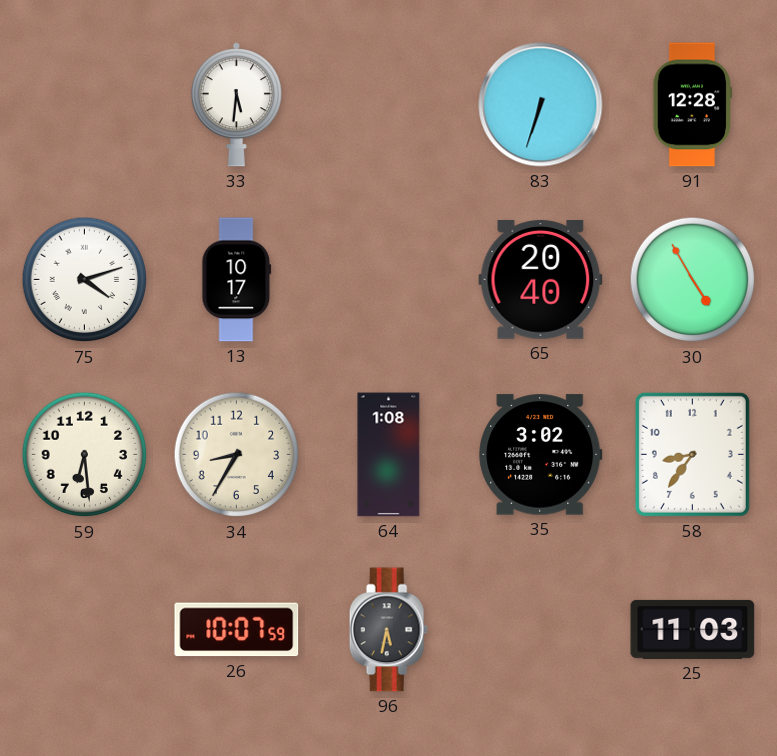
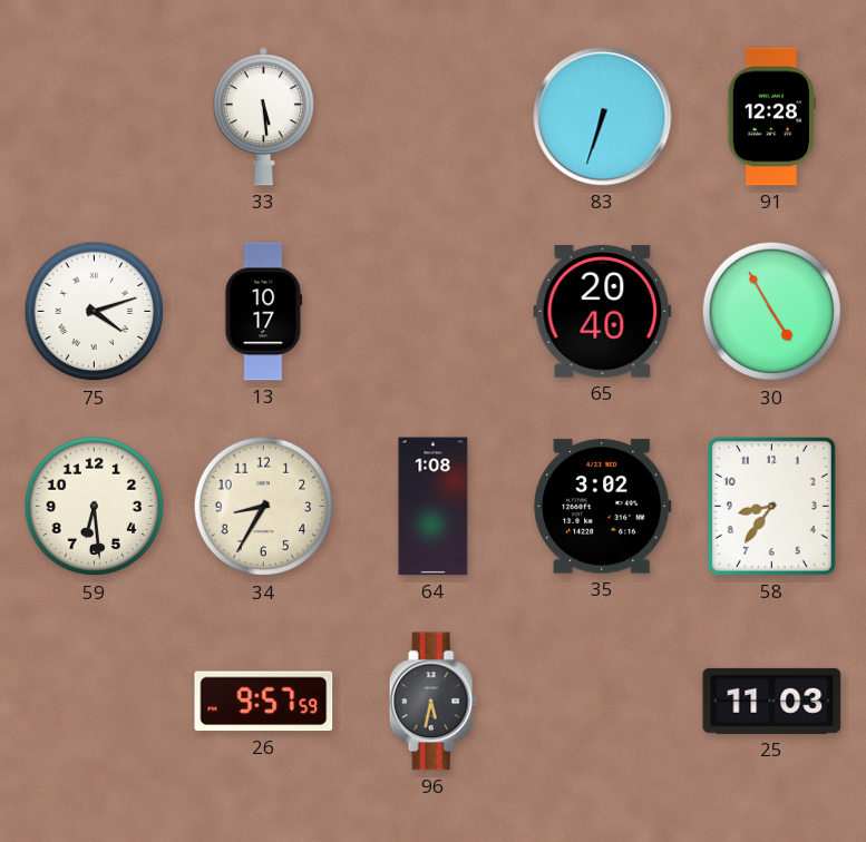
33: 5:31 -> 5:29
26: 10:07 -> 9:57
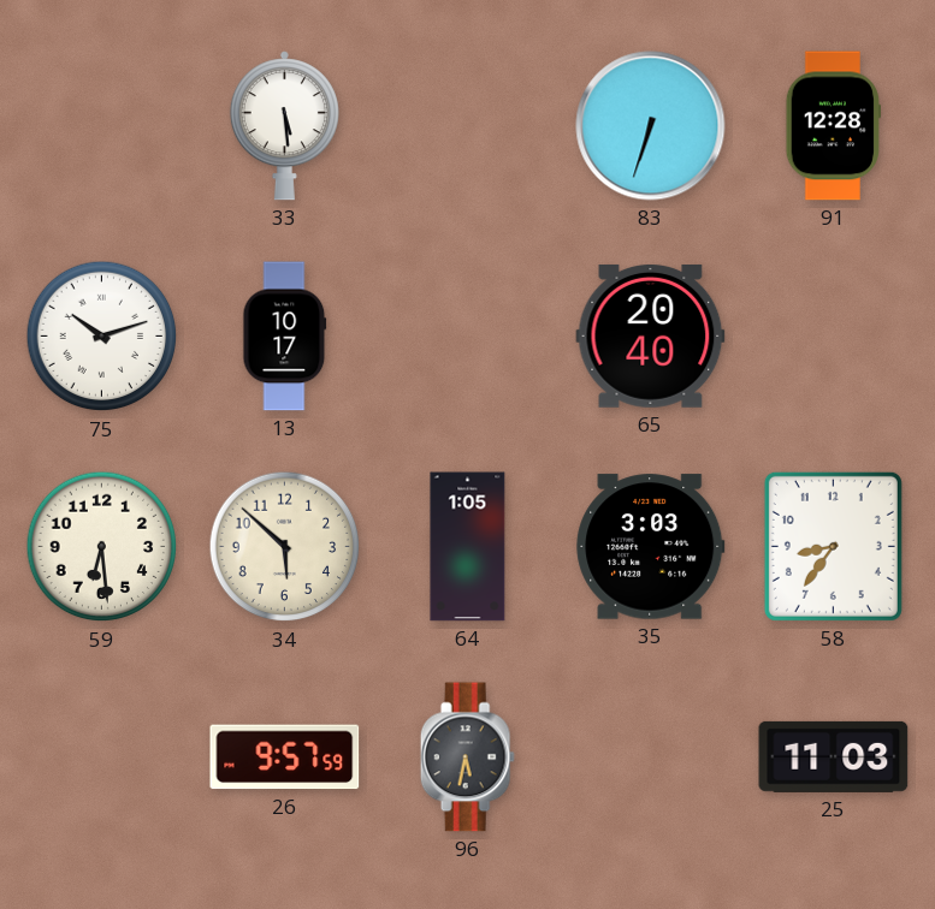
75: 4:12 -> 10:12
30: 4:55 -> none
34: 8:35 -> 5:52
64: 1:08 -> 1:05
35: 3:02 -> 3:03
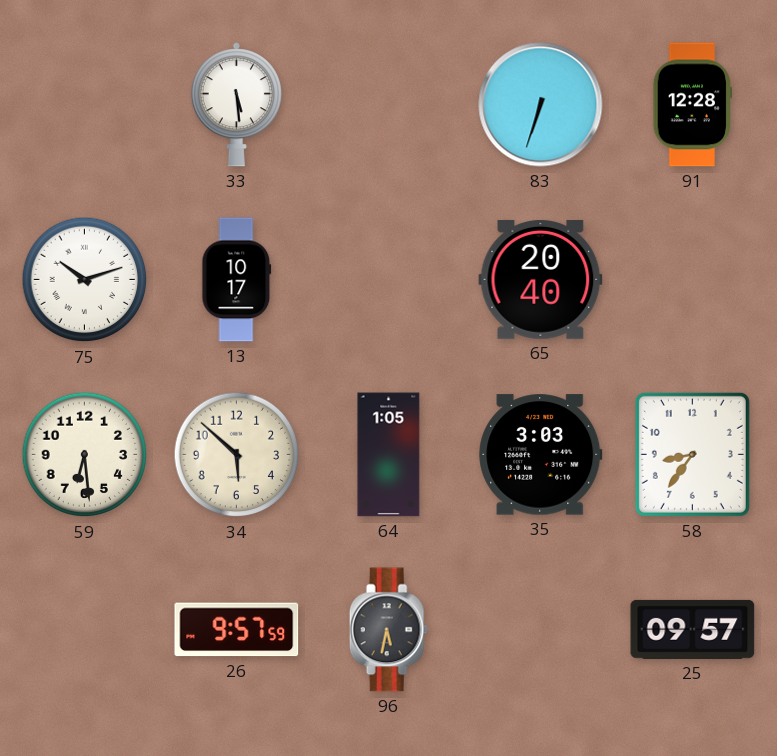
25: 11:03 -> 09:57
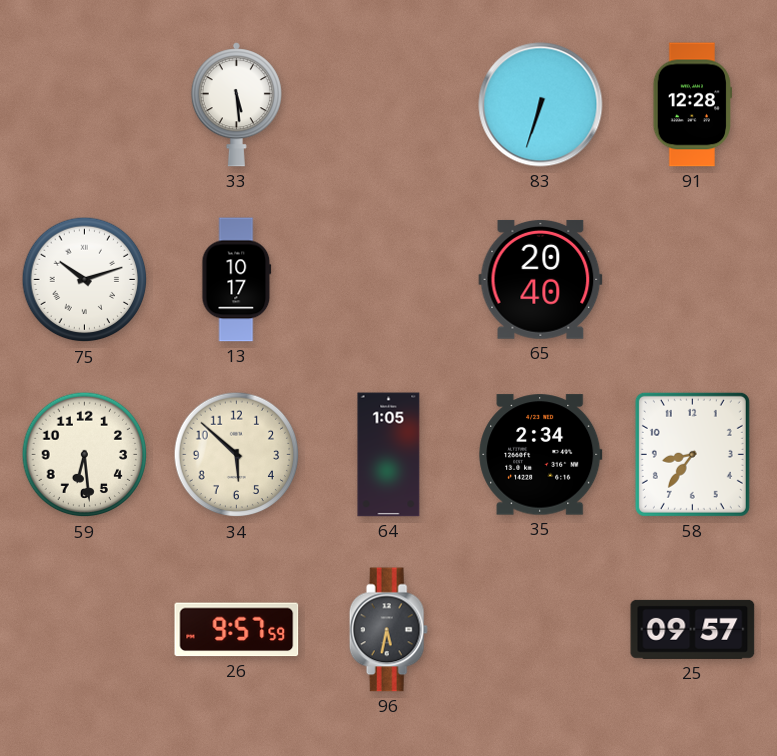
35: 3:03 -> 2:34
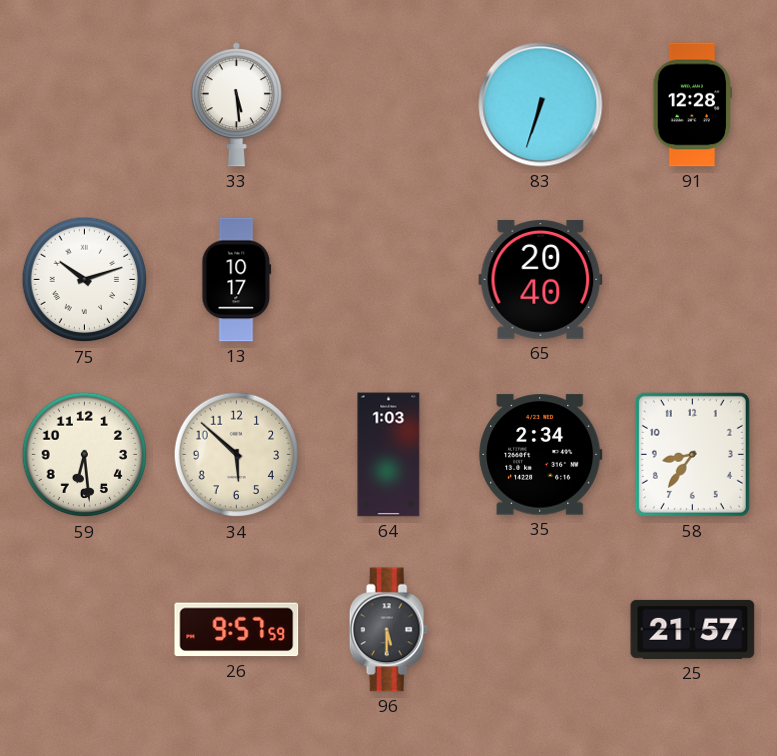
64: 1:05 -> 1:03
96: 5:32 -> 5:30
25: 09:57 -> 21:57
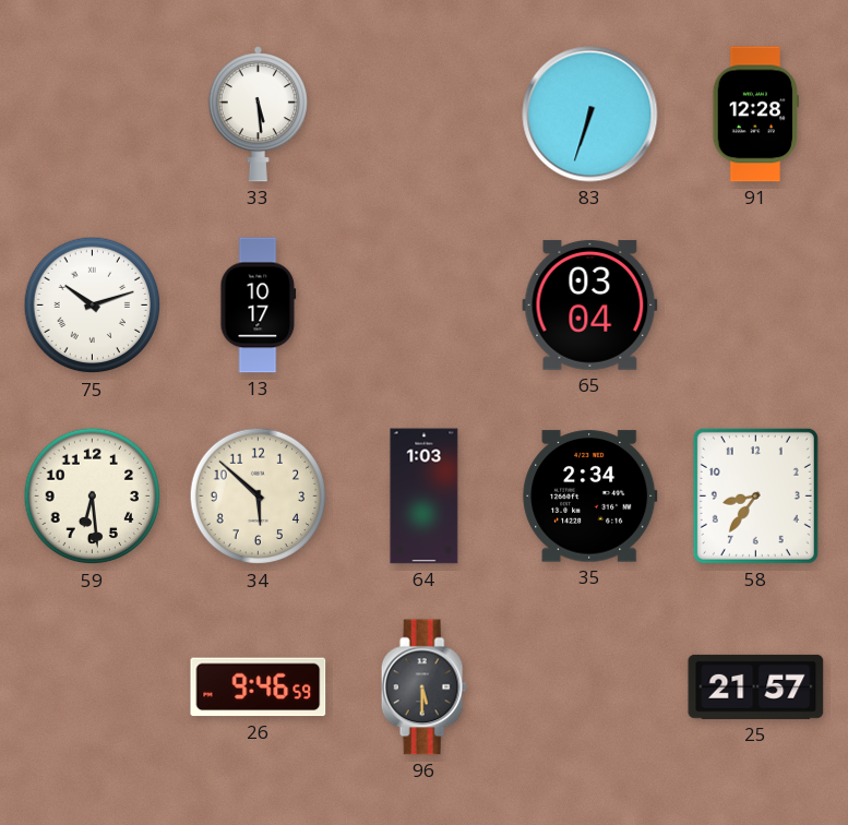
65: 20:40 -> 03:04
26: 9:57 -> 9:46
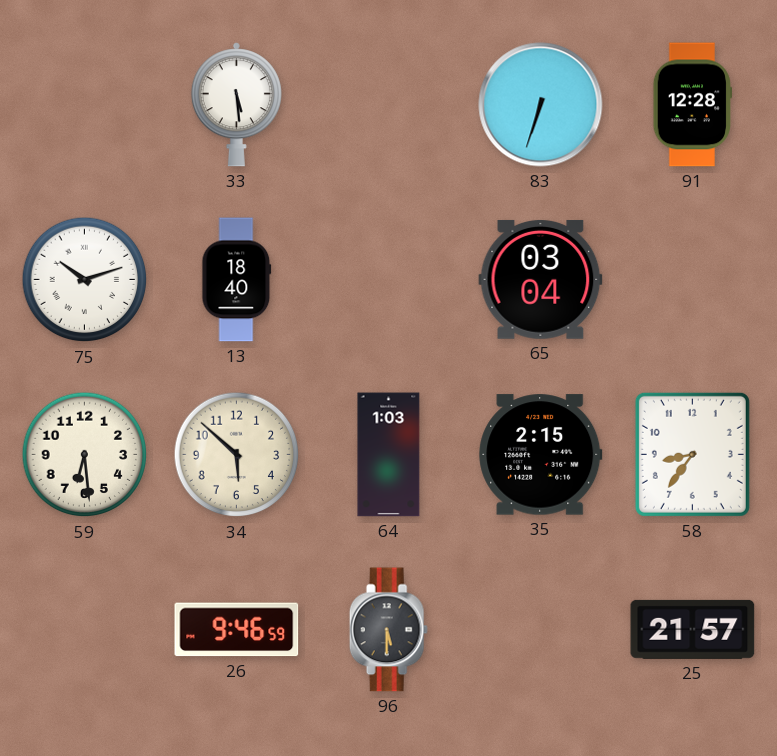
13: 10:17 -> 18:40
35: 2:34 -> 2:15
